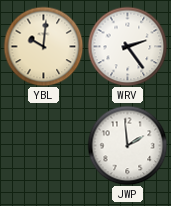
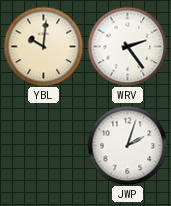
JWP: 1:59 -> 2:03
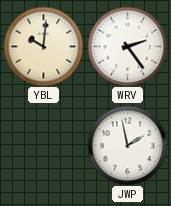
JWP: 2:03 -> 1:58
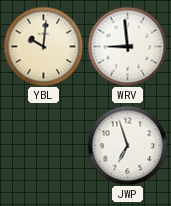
WRV: 2:24 -> 8:59
JWP: 1:58 -> 6:57
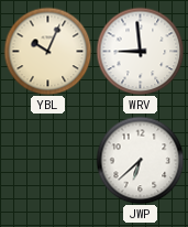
YBL: 10:01 -> 10:04
JWP: 6:57 -> 6:38
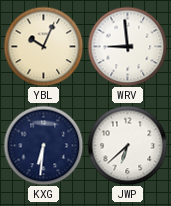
KXG: none -> 6:31
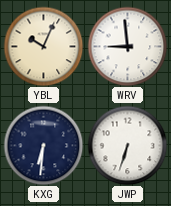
JWP: 6:38 -> 6:33
